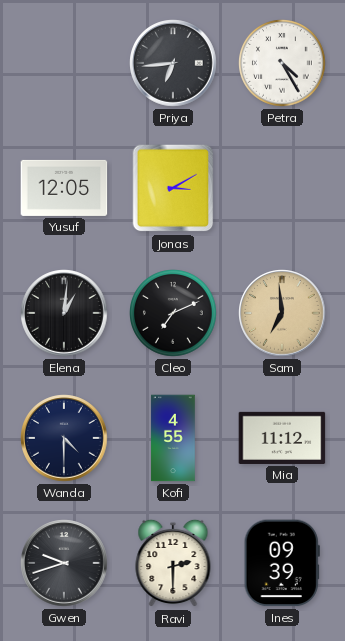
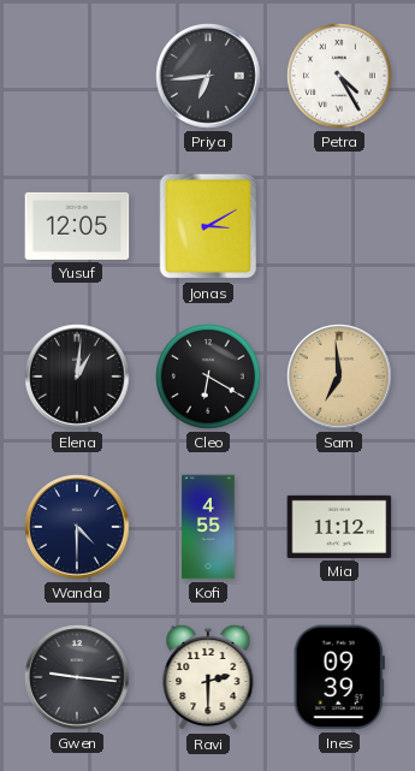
Cleo: 7:11 -> 6:20
Gwen: 9:42 -> 9:16
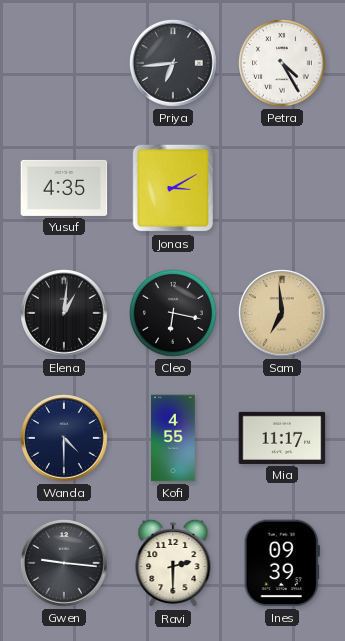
Yusuf: 12:05 -> 4:35
Cleo: 6:20 -> 6:17
Mia: 11:12 -> 11:17
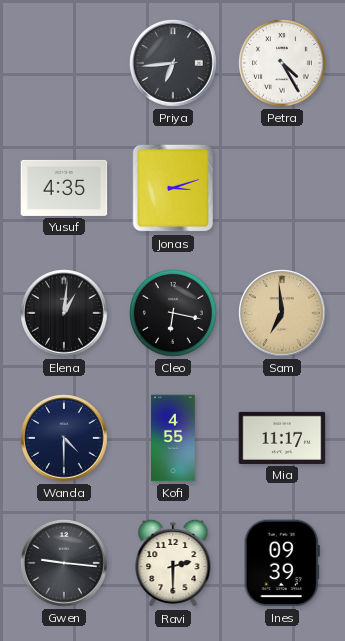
Jonas: 3:10 -> 3:12
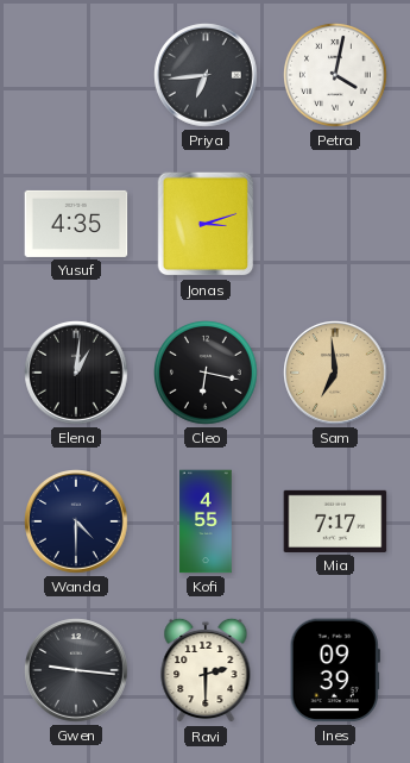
Petra: 4:25 -> 4:02
Mia: 11:17 -> 7:17
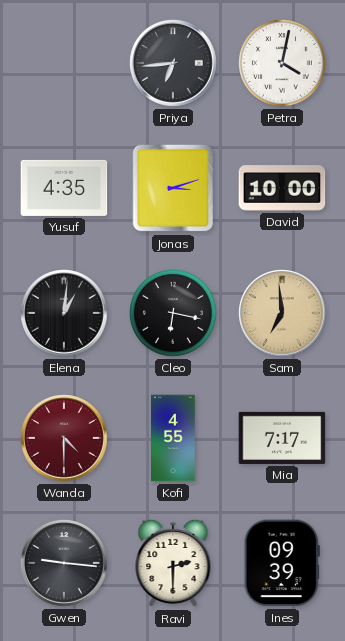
David: none -> 10:00
Wanda dial: navy -> burgundy
